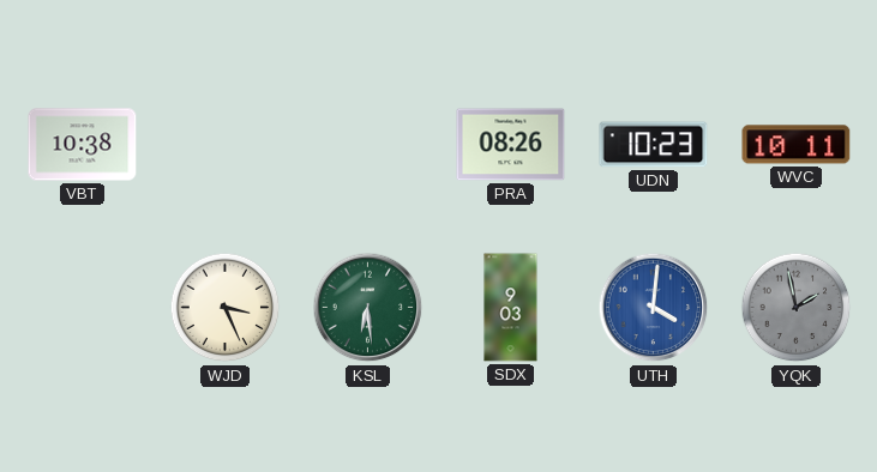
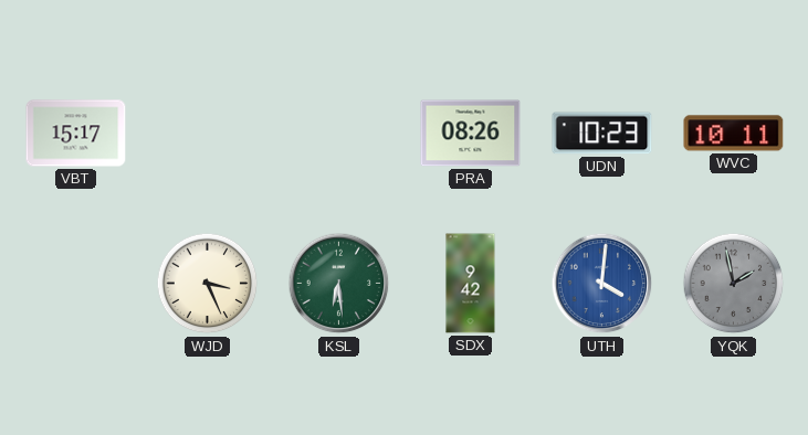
VBT: 10:38 -> 15:17
SDX: 9:03 -> 9:42
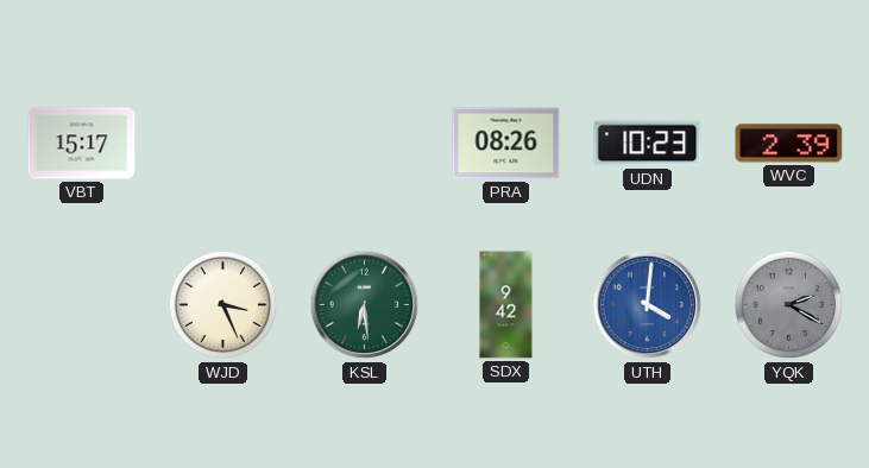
WVC: 10:11 -> 2:39
YQK: 1:58 -> 2:20
